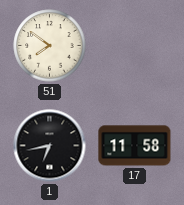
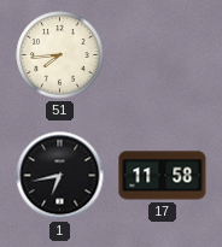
51: 7:51 -> 7:44
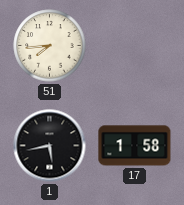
1: 6:43 -> 5:43
17: 11:58 -> 1:58
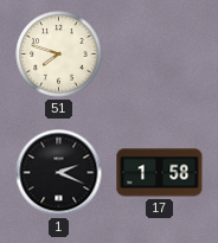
51: 7:44 -> 7:48
1: 5:43 -> 2:19
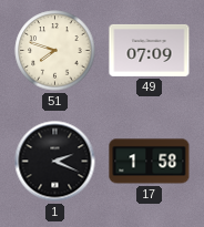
49: none -> 07:09
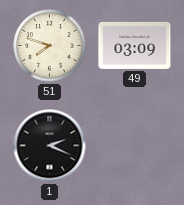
49: 07:09 -> 03:09
17: 1:58 -> none
